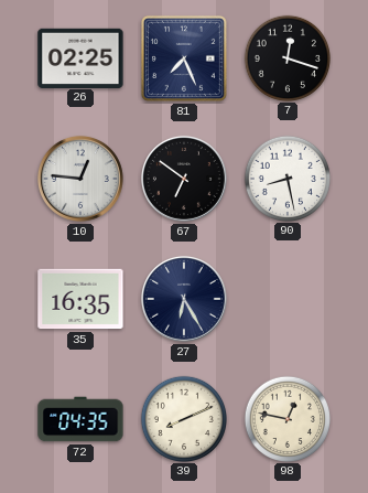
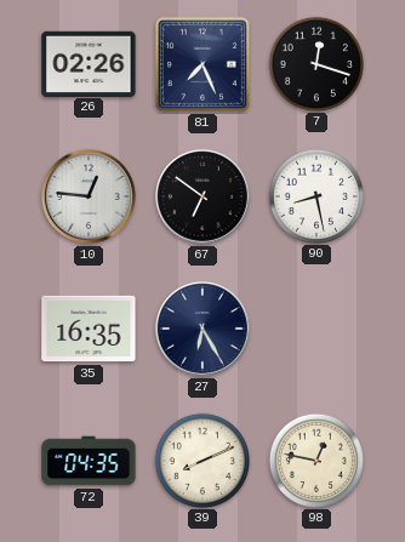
26: 02:25 -> 02:26
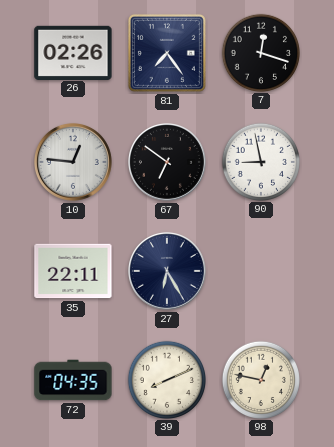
81: 7:26 -> 7:24
90: 8:28 -> 8:58
35: 16:35 -> 22:11
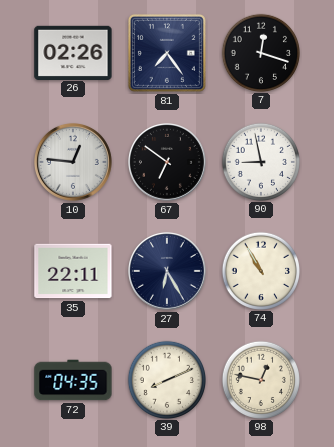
74: none -> 10:55
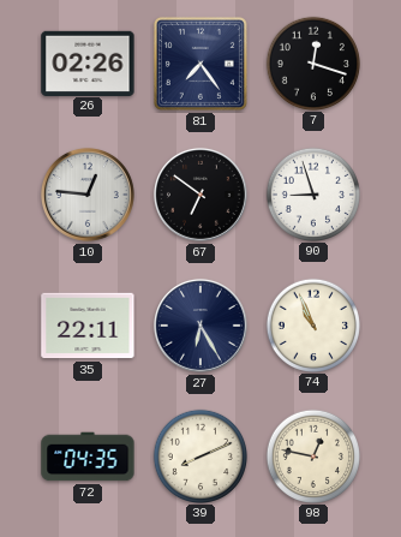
90: 8:58 -> 8:57
74: 10:55 -> 10:56
